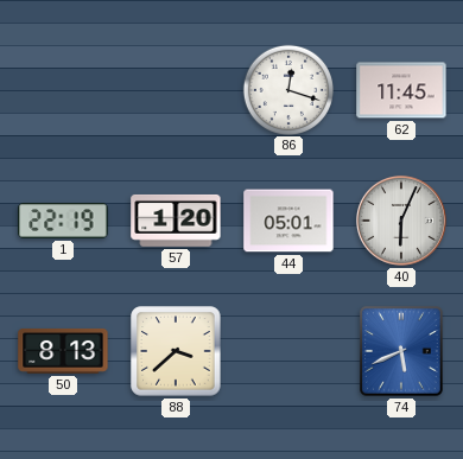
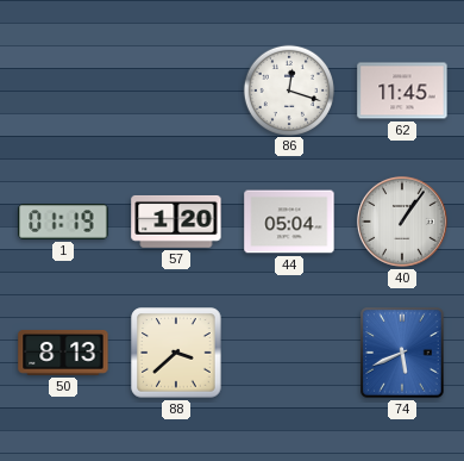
1: 22:19 -> 01:19
44: 05:01 -> 05:04
40: 6:04 -> 1:06
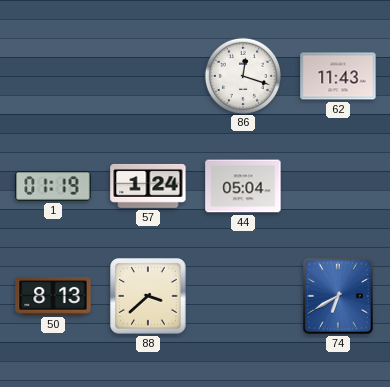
62: 11:45 -> 11:43
57: 1:20 -> 1:24
40: 1:06 -> none
74: 5:41 -> 6:40
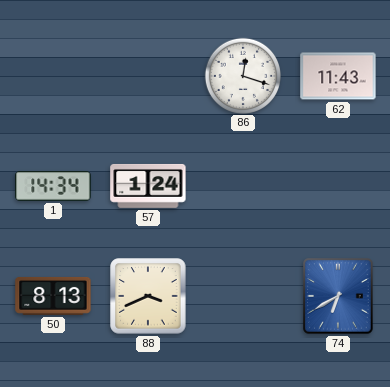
1: 01:19 -> 14:34
44: 05:04 -> none
88: 3:38 -> 3:41
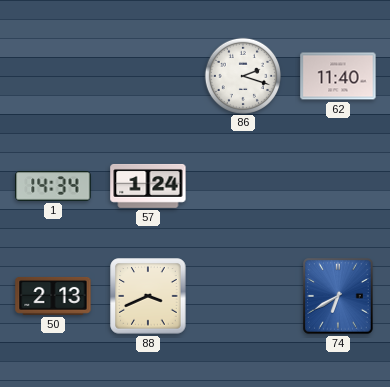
86: 12:18 -> 2:18
62: 11:43 -> 11:40
50: 8:13 -> 2:13
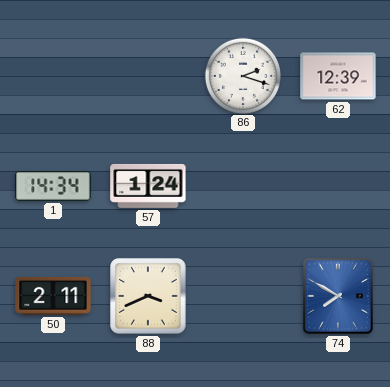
62: 11:40 -> 12:39
50: 2:13 -> 2:11
74: 6:40 -> 7:50
